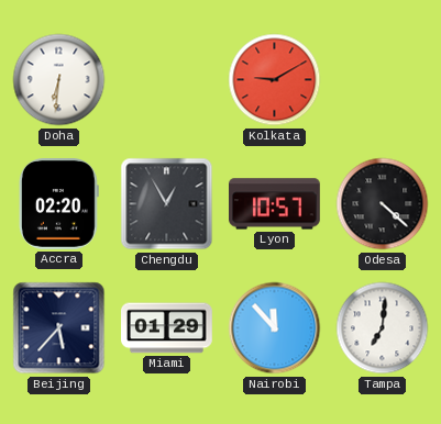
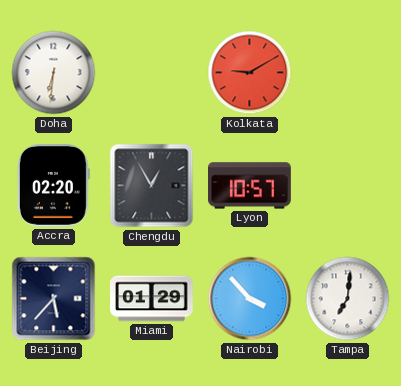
Odesa: 4:22 -> none
Nairobi: 11:53 -> 3:53
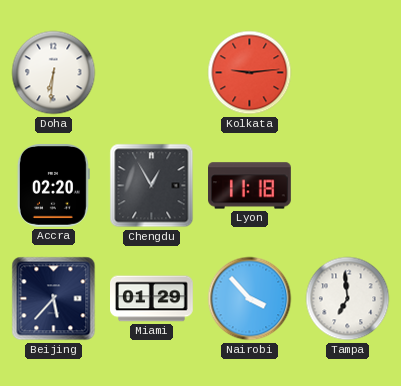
Kolkata: 9:10 -> 9:14
Lyon: 10:57 -> 11:18
Tampa: 7:01 -> 6:59
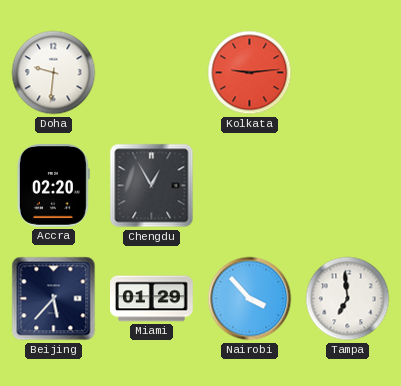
Doha: 6:31 -> 9:31
Lyon: 11:18 -> none
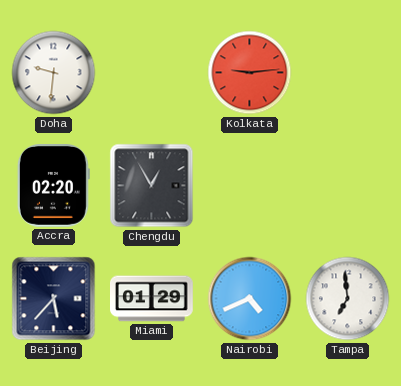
Nairobi: 3:53 -> 4:41
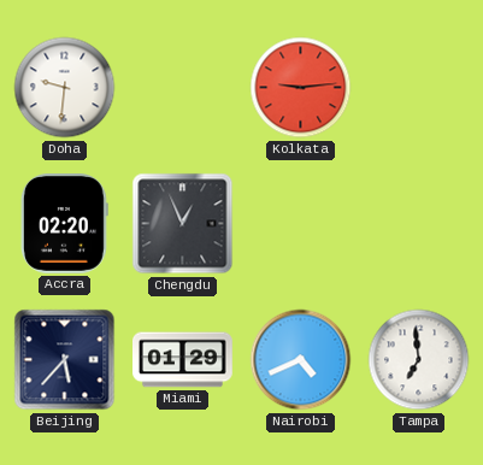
Chengdu: 12:55 -> 12:56
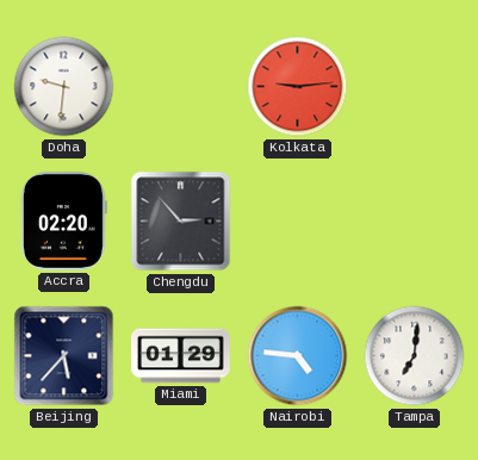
Chengdu: 12:56 -> 2:53
Nairobi: 4:41 -> 4:46
Tampa: 6:59 -> 7:01
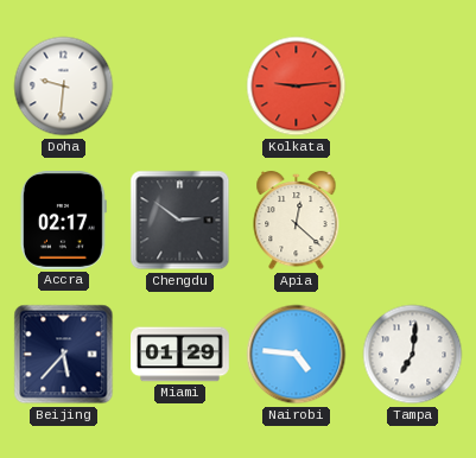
Accra: 02:20 -> 02:17
Chengdu: 2:53 -> 2:51
Apia: none -> 12:22
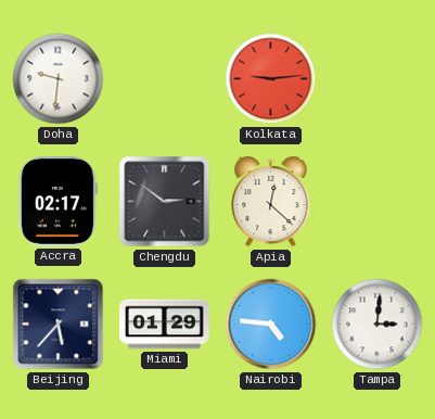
Tampa: 7:01 -> 3:01
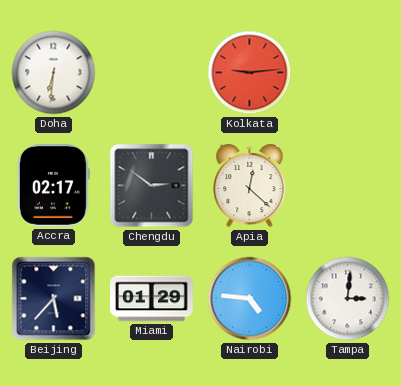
Doha: 9:31 -> 6:31
